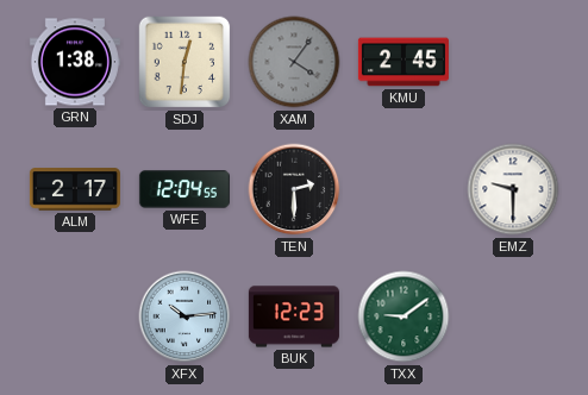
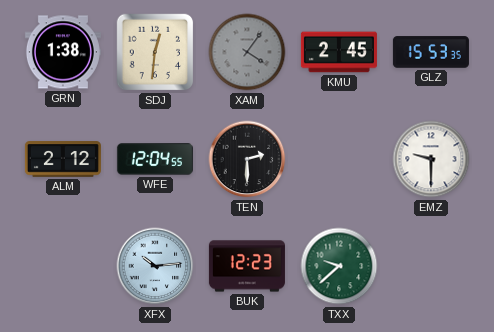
GLZ: none -> 15:53
ALM: 2:17 -> 2:12
TXX: 9:09 -> 9:38
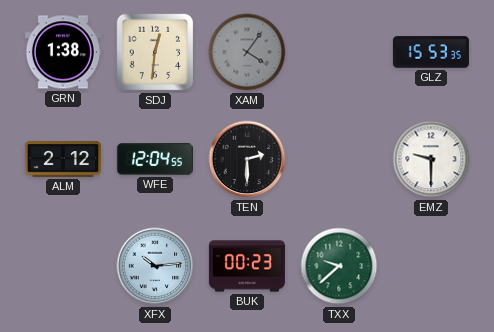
KMU: 2:45 -> none
BUK: 12:23 -> 00:23
